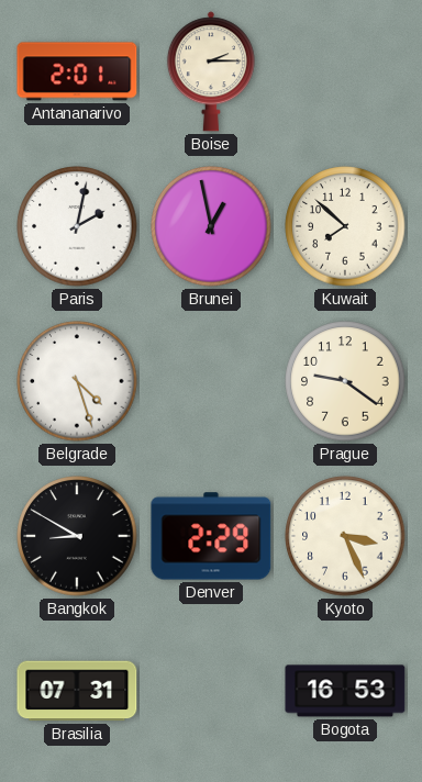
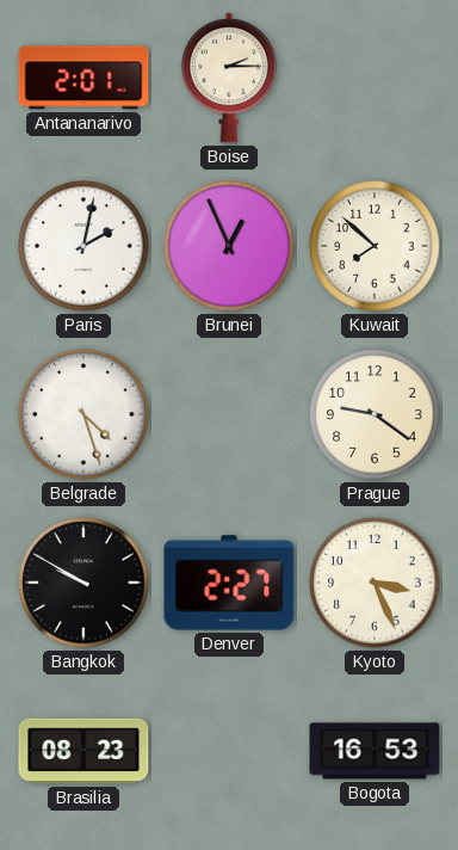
Brunei: 12:58 -> 12:56
Bangkok: 8:50 -> 9:50
Denver: 2:29 -> 2:27
Brasilia: 07:31 -> 08:23
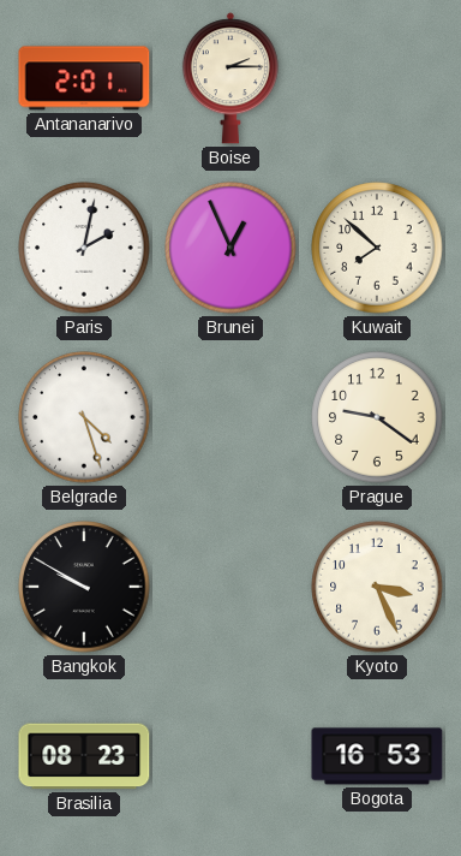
Denver: 2:27 -> none
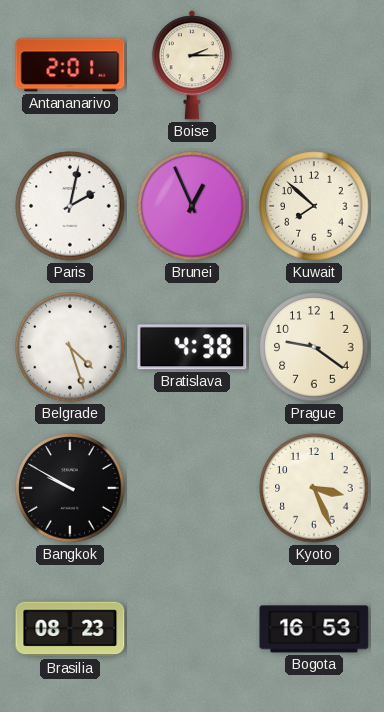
Bratislava: none -> 4:38
